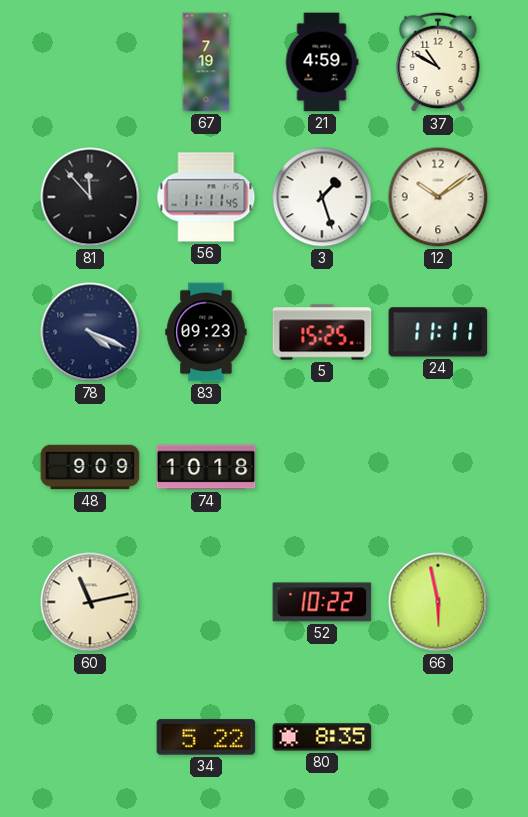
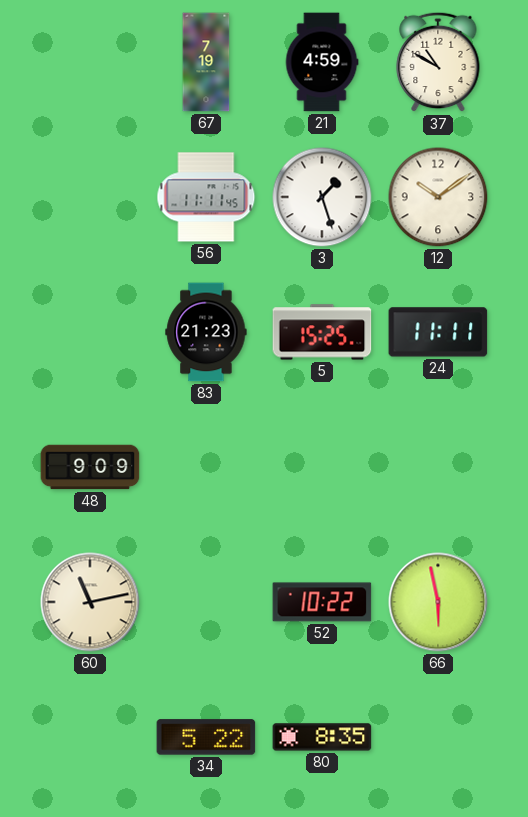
81: 11:53 -> none
78: 4:19 -> none
83: 09:23 -> 21:23
74: 10:18 -> none
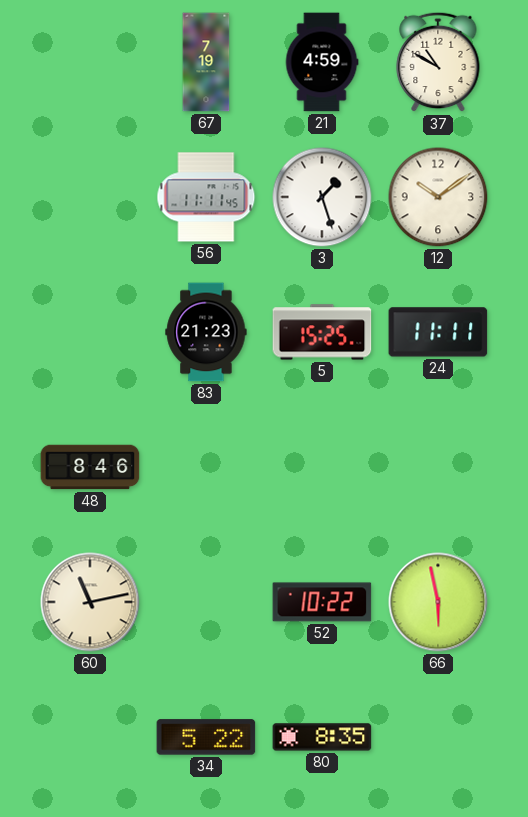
48: 9:09 -> 8:46
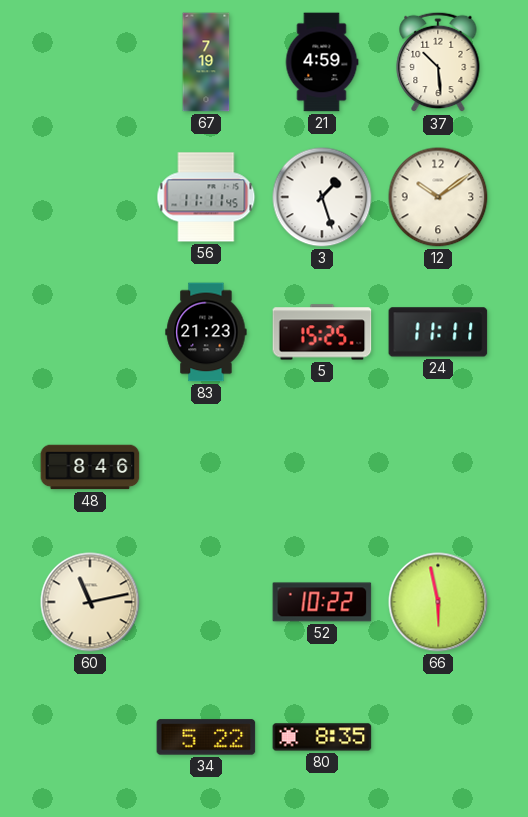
37: 10:50 -> 10:29
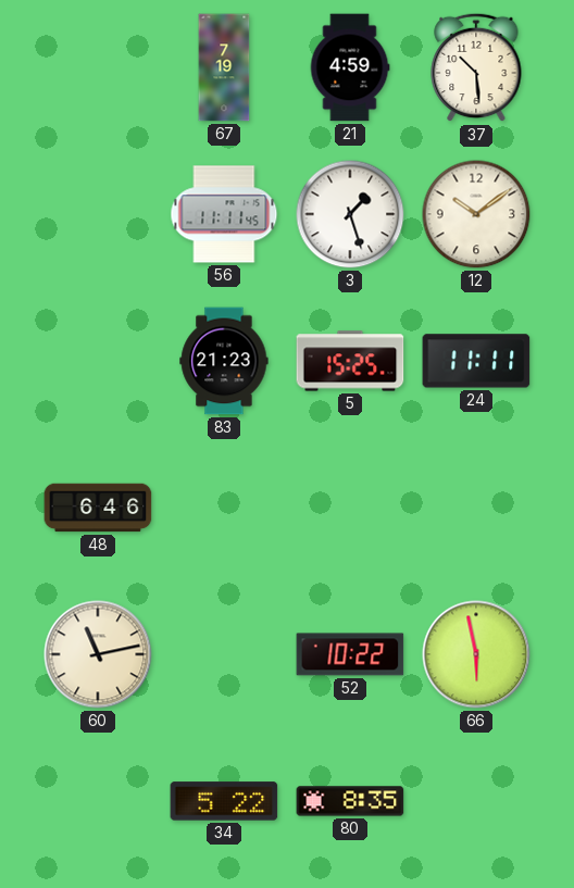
48: 8:46 -> 6:46
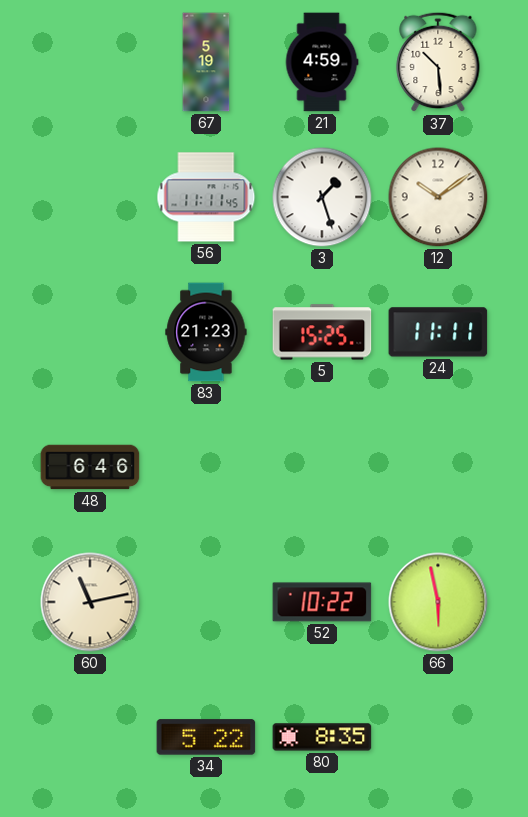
67: 7:19 -> 5:19
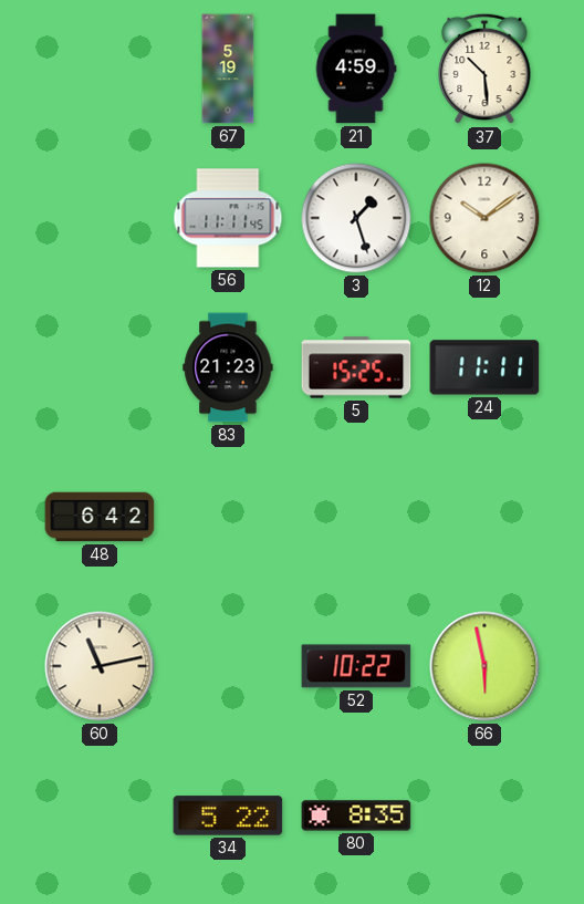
48: 6:46 -> 6:42
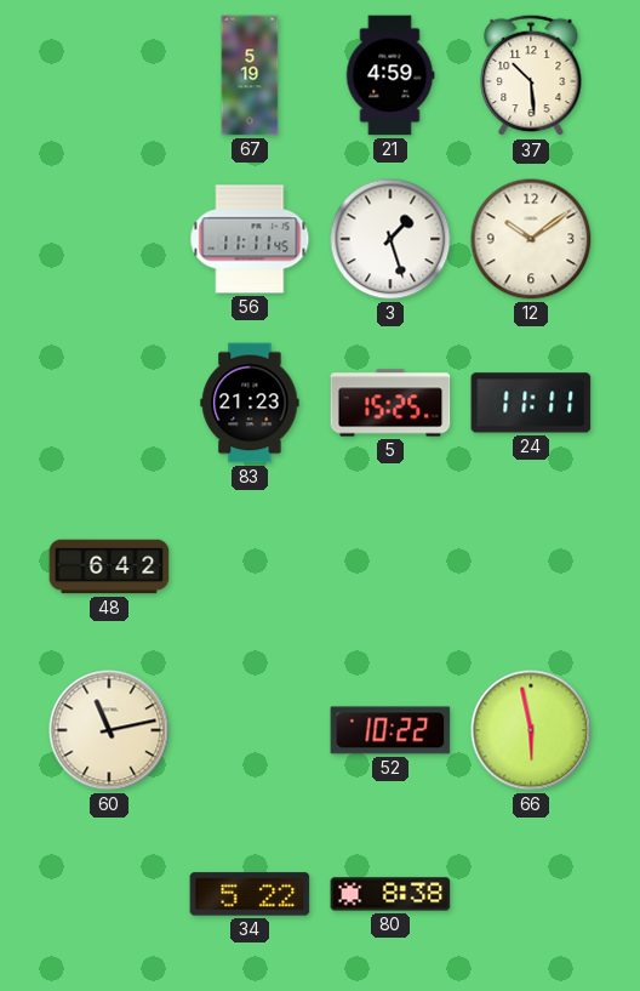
80: 8:35 -> 8:38
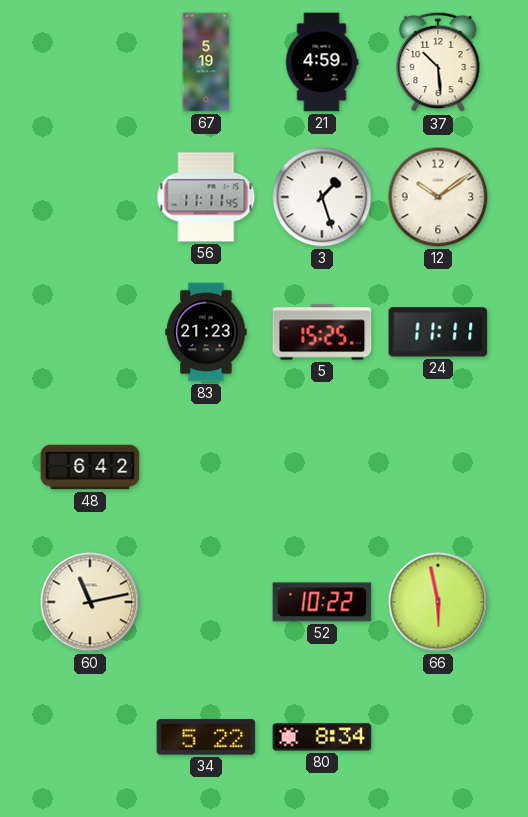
80: 8:38 -> 8:34
